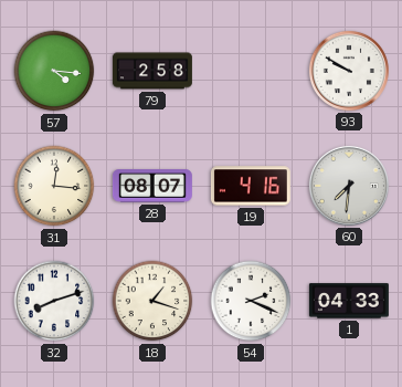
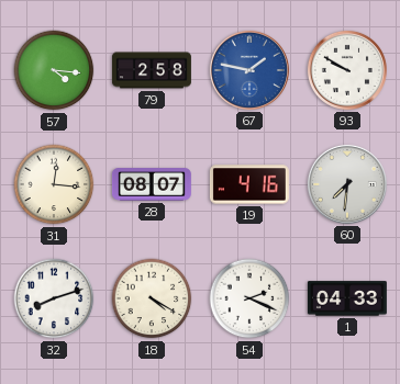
67: none -> 1:47
18: 1:18 -> 4:20
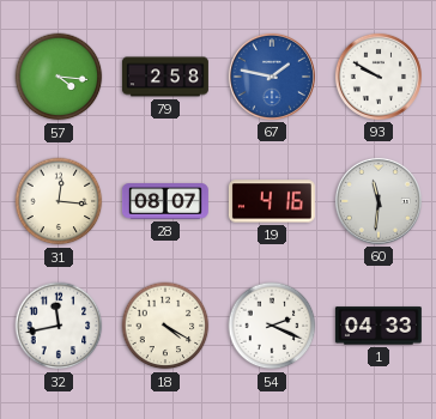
60: 7:31 -> 11:31
32: 8:12 -> 11:43
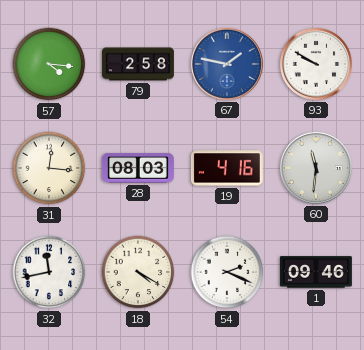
28: 08:07 -> 08:03
1: 04:33 -> 09:46
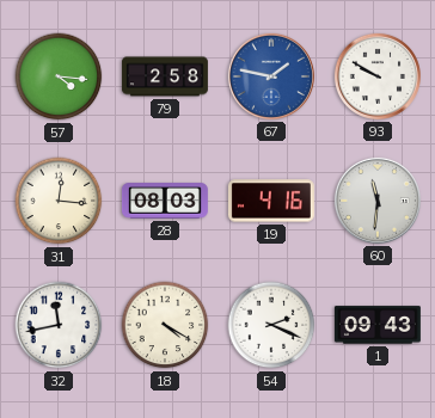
1: 09:46 -> 09:43
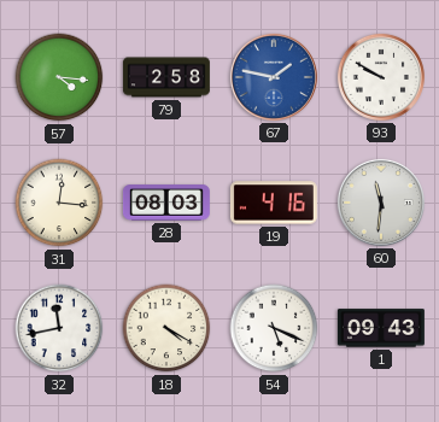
54: 2:19 -> 5:19
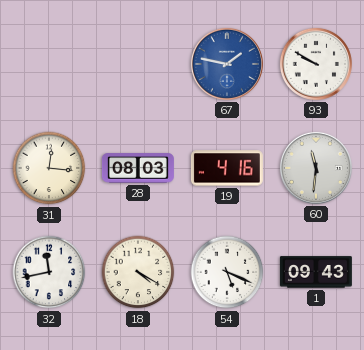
57: 4:16 -> none
79: 2:58 -> none
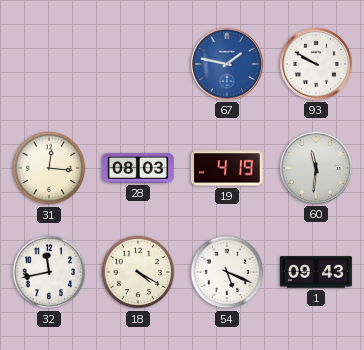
19: 4:16 -> 4:19
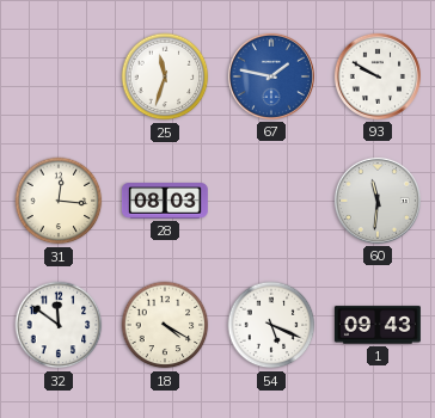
25: none -> 11:33
19: 4:19 -> none
32: 11:43 -> 11:51
